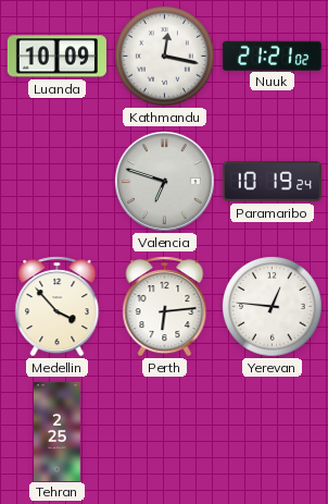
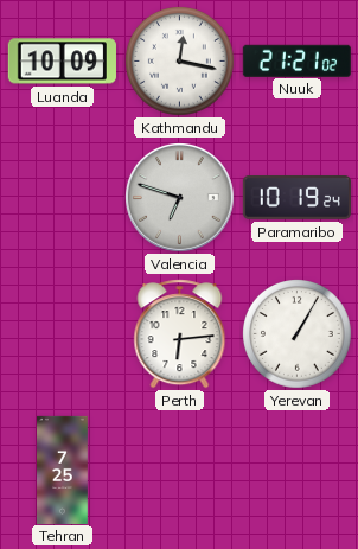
Medellin: 3:53 -> none
Yerevan: 12:46 -> 1:05
Tehran: 2:25 -> 7:25
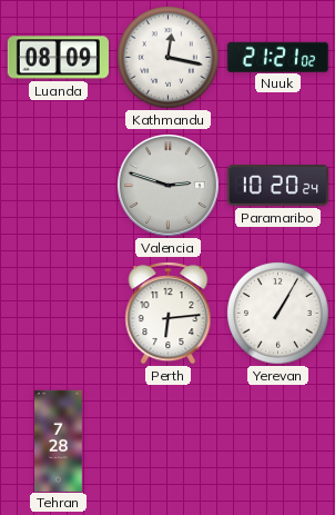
Luanda: 10:09 -> 08:09
Valencia: 6:48 -> 2:48
Paramaribo: 10:19 -> 10:20
Tehran: 7:25 -> 7:28
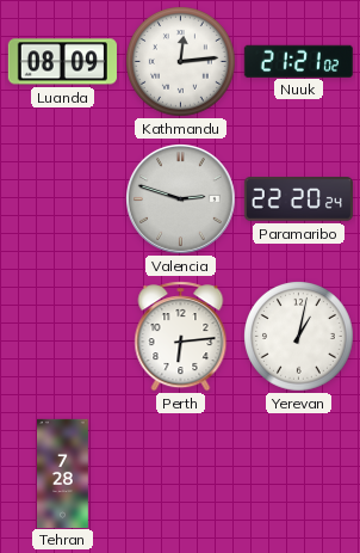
Kathmandu: 12:17 -> 12:14
Paramaribo: 10:20 -> 22:20
Yerevan: 1:05 -> 1:02
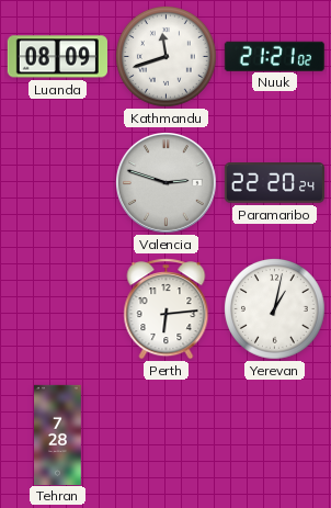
Kathmandu: 12:14 -> 11:42
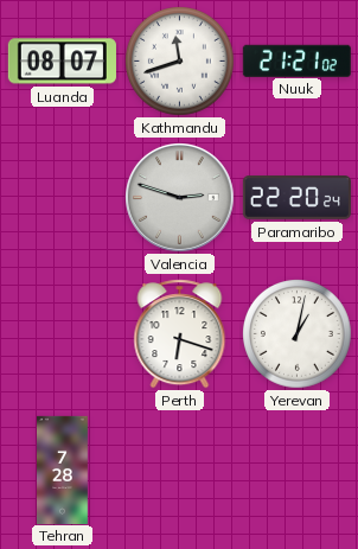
Luanda: 08:09 -> 08:07
Perth: 6:14 -> 6:18
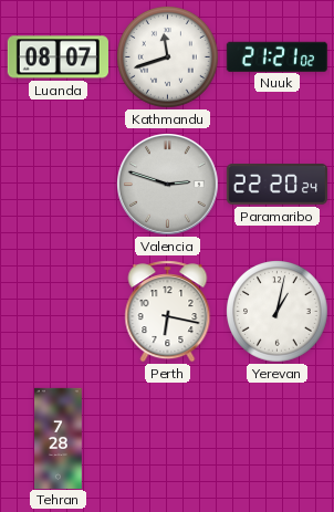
Perth: 6:18 -> 6:17
